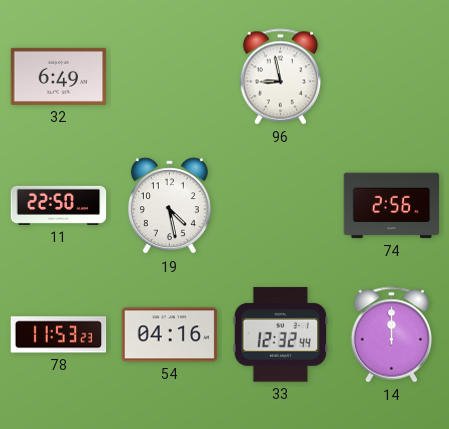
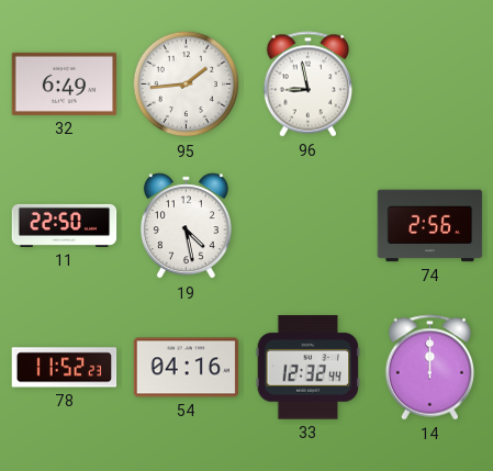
95: none -> 1:44
78: 11:53 -> 11:52
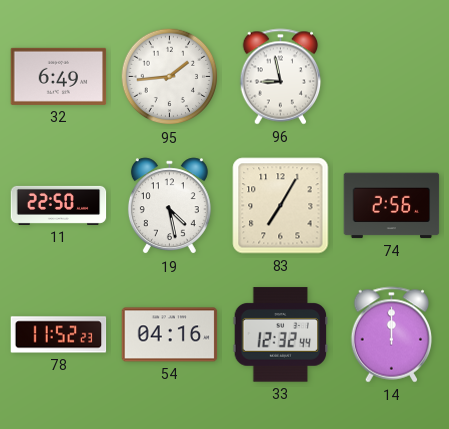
83: none -> 7:05
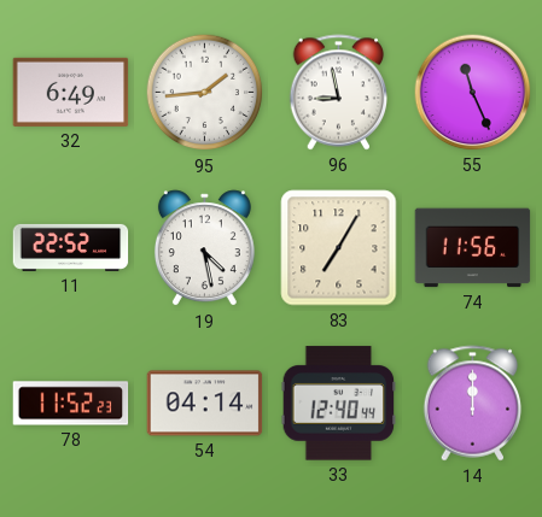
55: none -> 11:26
11: 22:50 -> 22:52
74: 2:56 -> 11:56
54: 04:16 -> 04:14
33: 12:32 -> 12:40
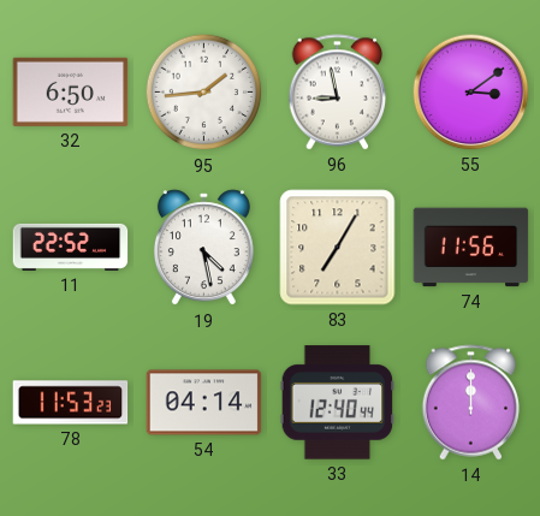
32: 6:49 -> 6:50
55: 11:26 -> 3:09
78: 11:52 -> 11:53
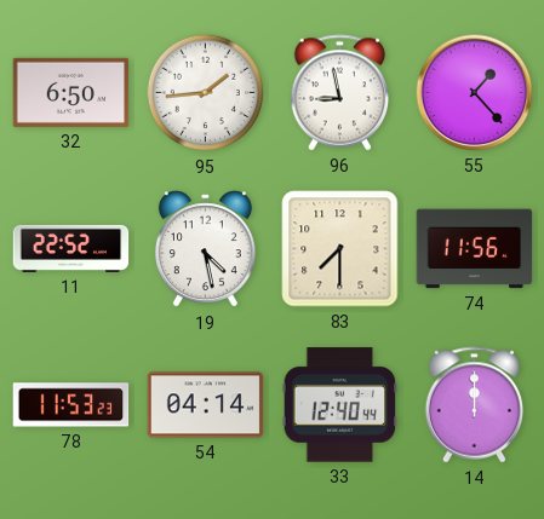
55: 3:09 -> 1:23
83: 7:05 -> 7:30
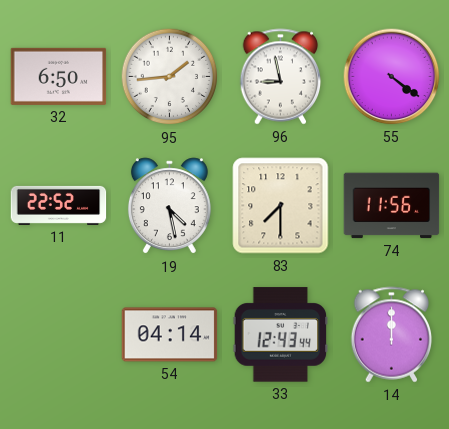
55: 1:23 -> 4:21
78: 11:53 -> none
33: 12:40 -> 12:43
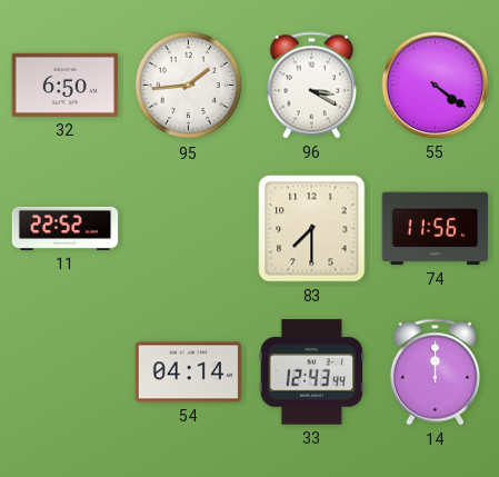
96: 8:58 -> 3:20
19: 4:28 -> none
